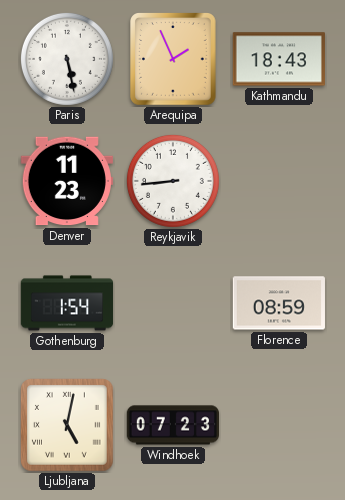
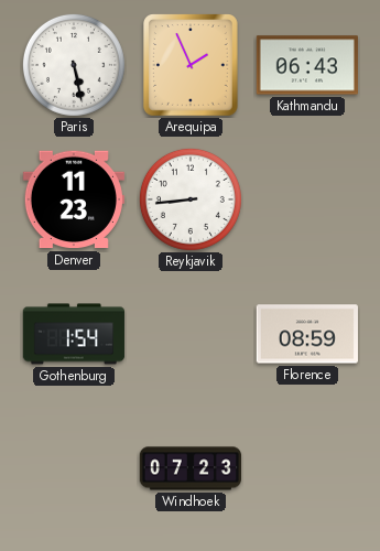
Kathmandu: 18:43 -> 06:43
Ljubljana: 5:02 -> none
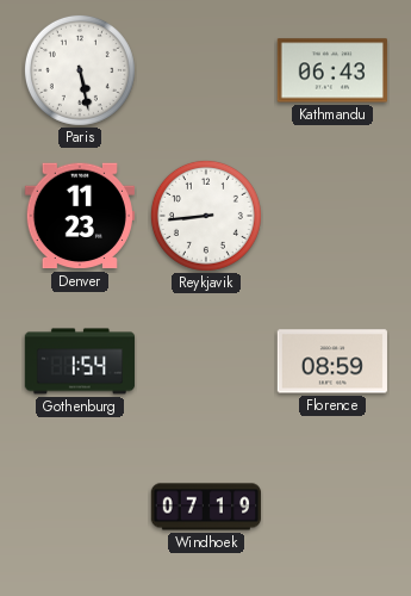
Arequipa: 1:56 -> none
Windhoek: 07:23 -> 07:19
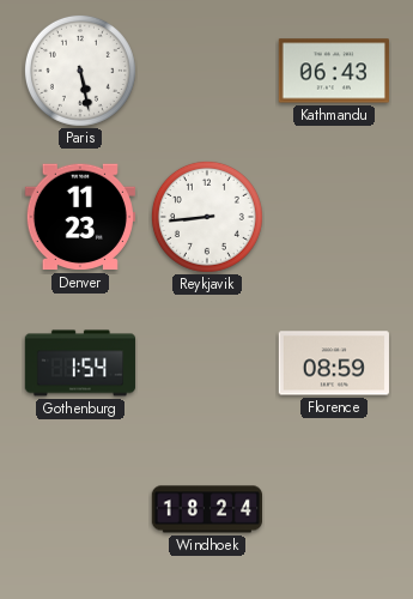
Windhoek: 07:19 -> 18:24
